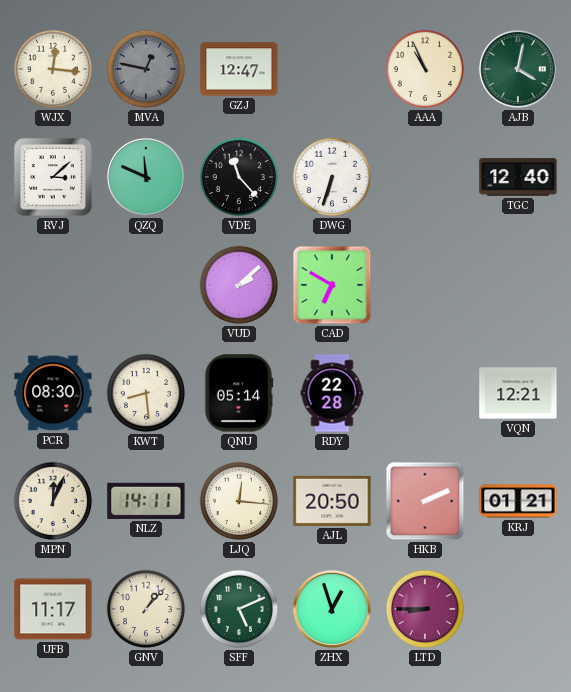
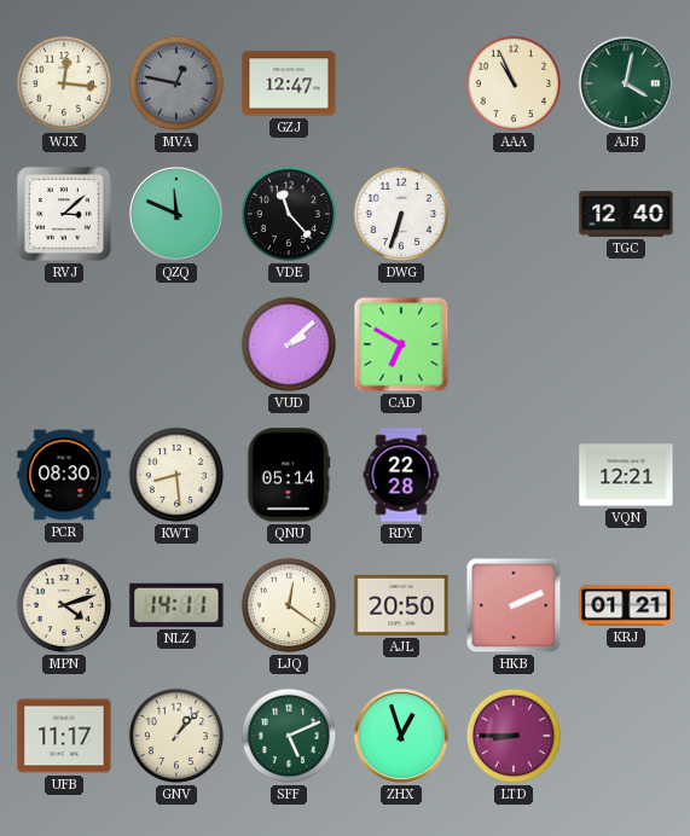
MPN: 12:04 -> 4:12
LJQ: 12:16 -> 12:21
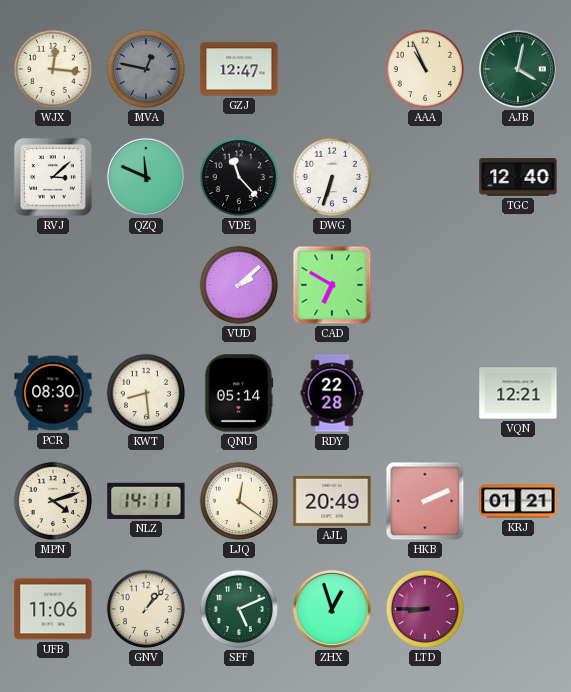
AJL: 20:50 -> 20:49
UFB: 11:17 -> 11:06
